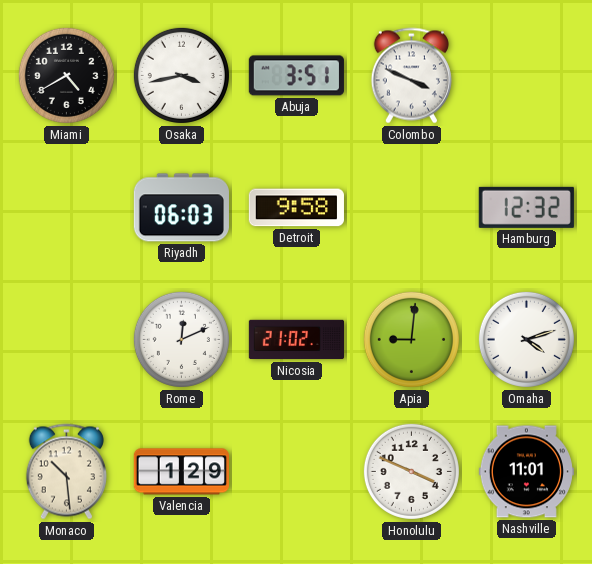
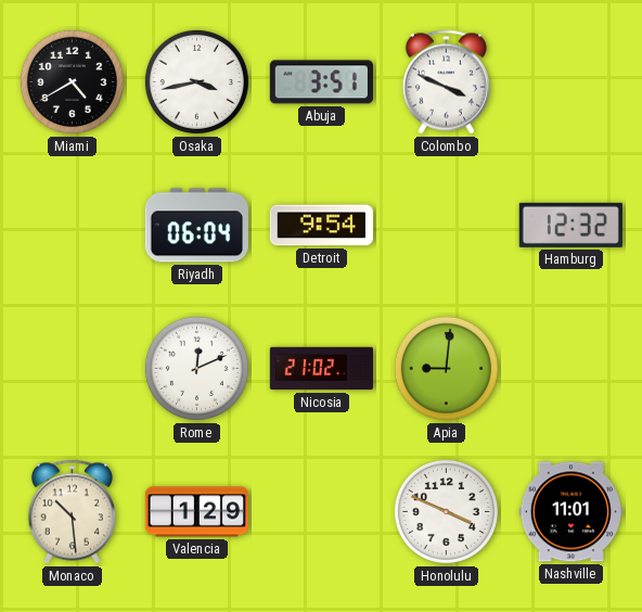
Riyadh: 06:03 -> 06:04
Detroit: 9:58 -> 9:54
Omaha: 4:12 -> none
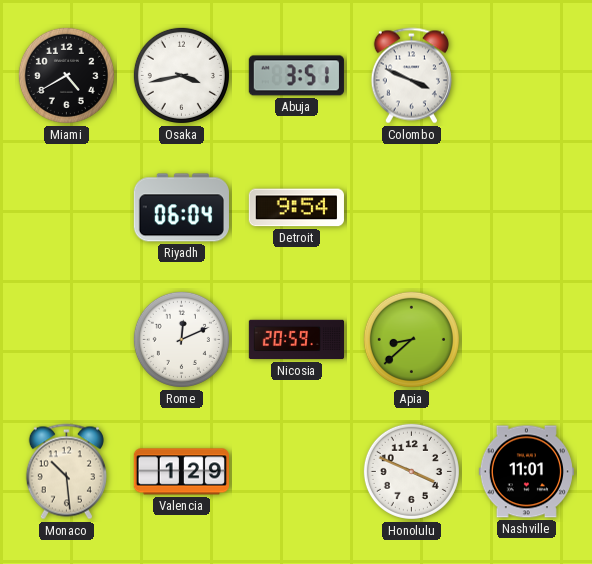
Hamburg: 12:32 -> none
Nicosia: 21:02 -> 20:59
Apia: 9:01 -> 8:38
